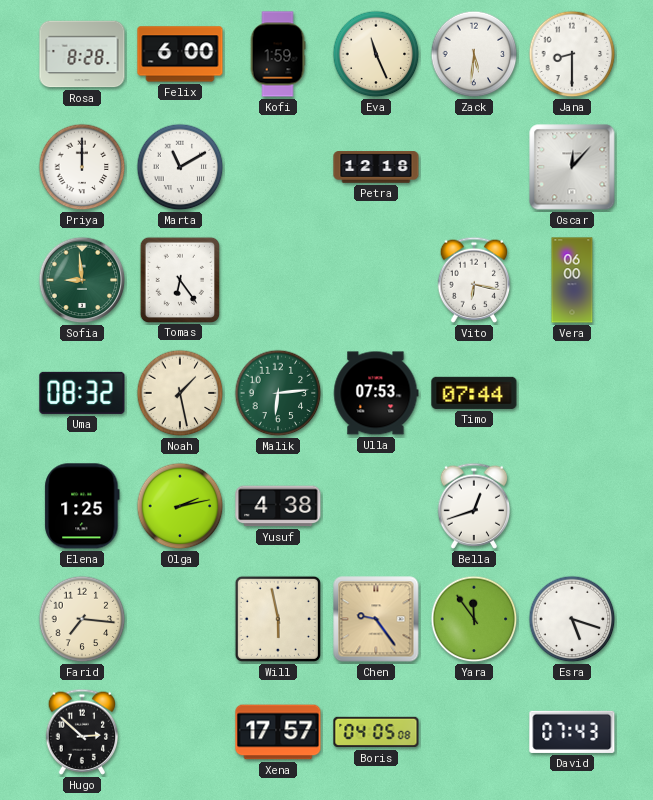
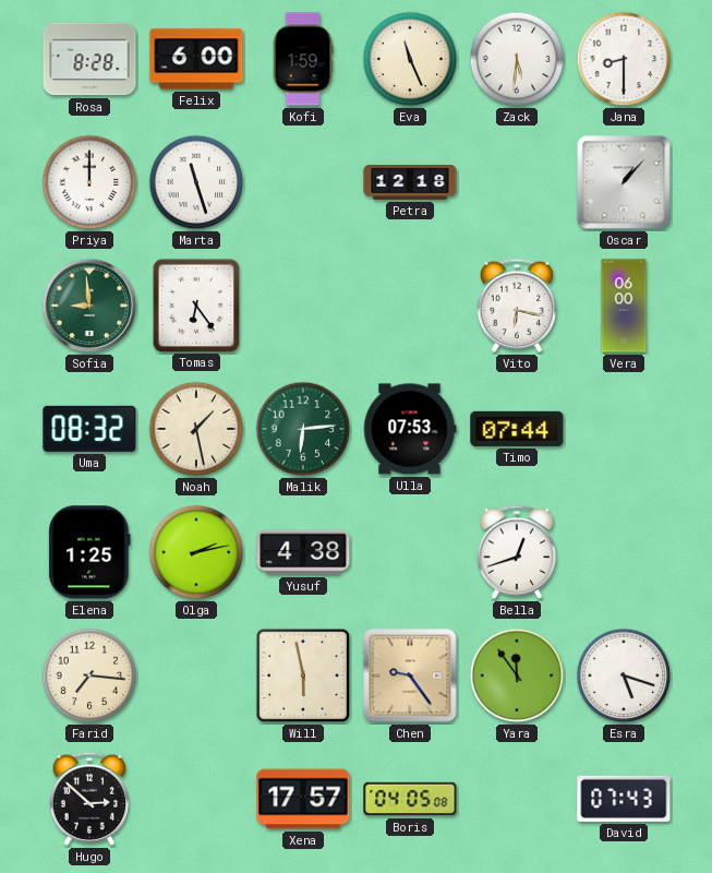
Marta: 11:10 -> 11:27
Oscar: 12:07 -> 1:07
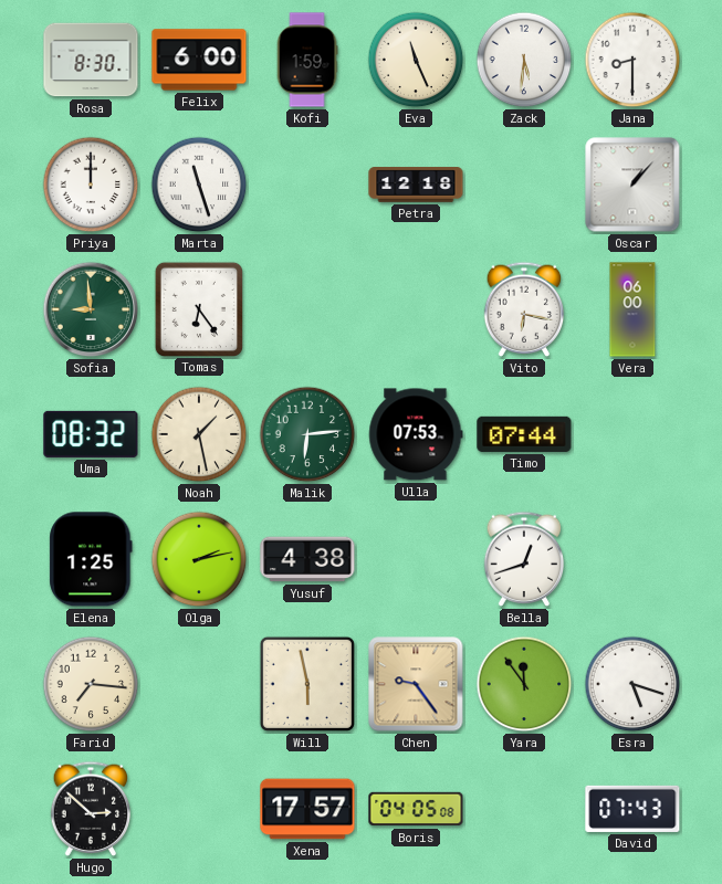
Rosa: 8:28 -> 8:30
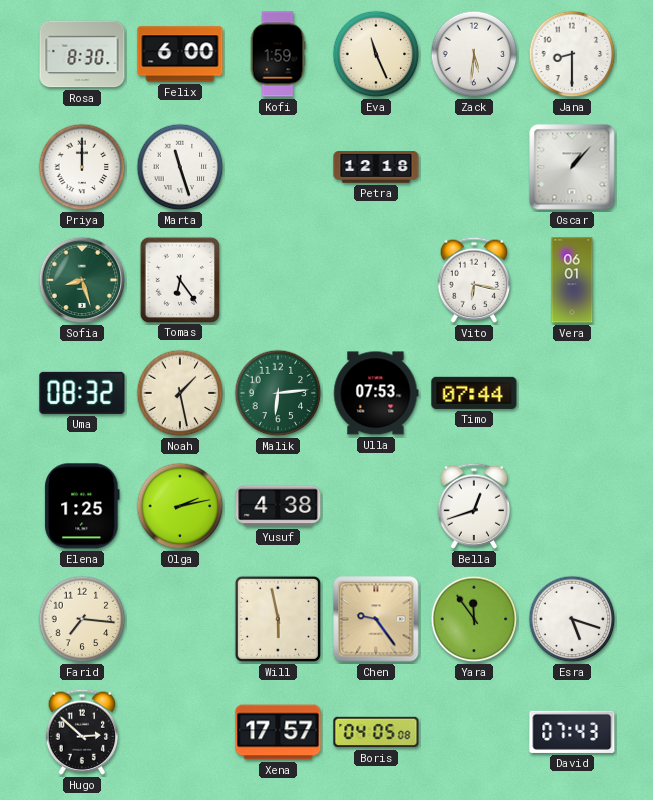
Sofia: 8:59 -> 8:27
Vera: 06:00 -> 06:01
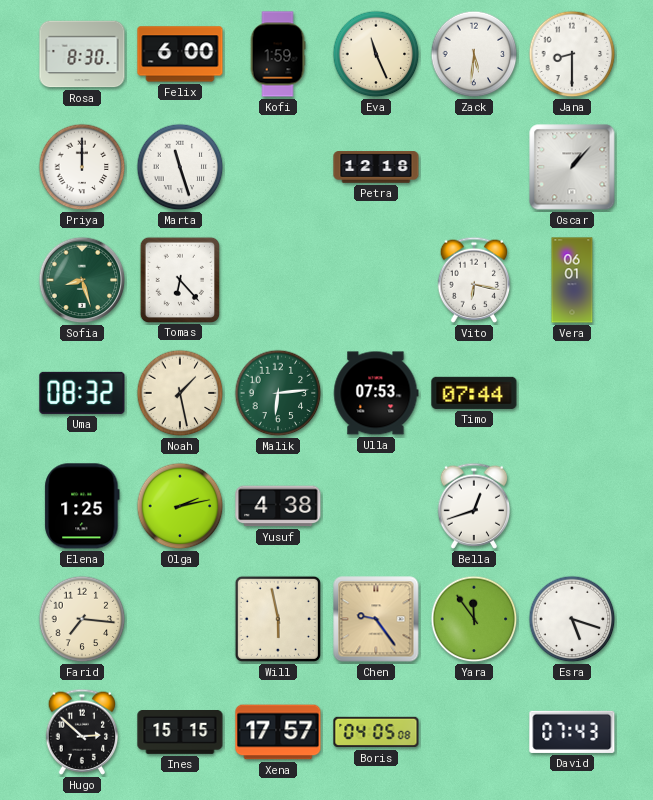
Tomas: 6:24 -> 6:23
Ines: none -> 15:15
